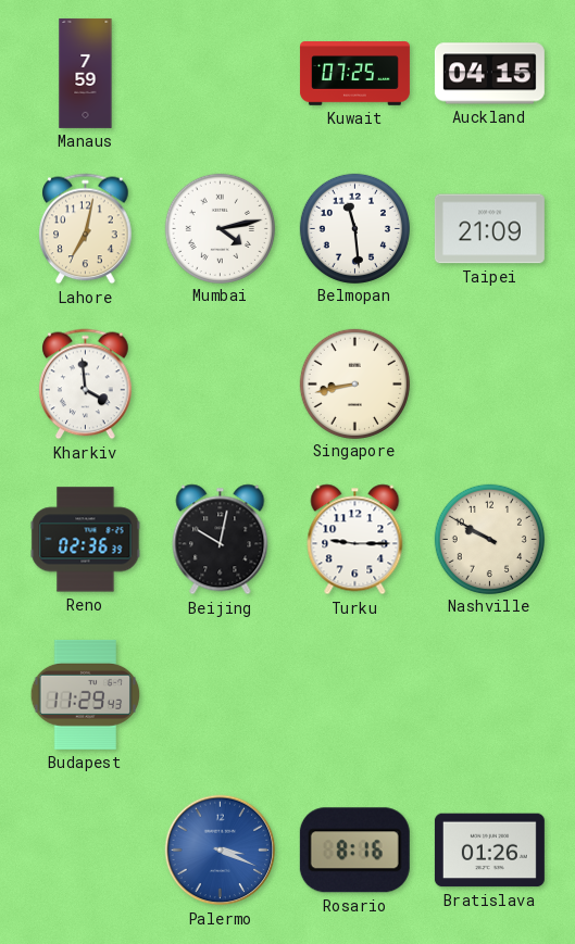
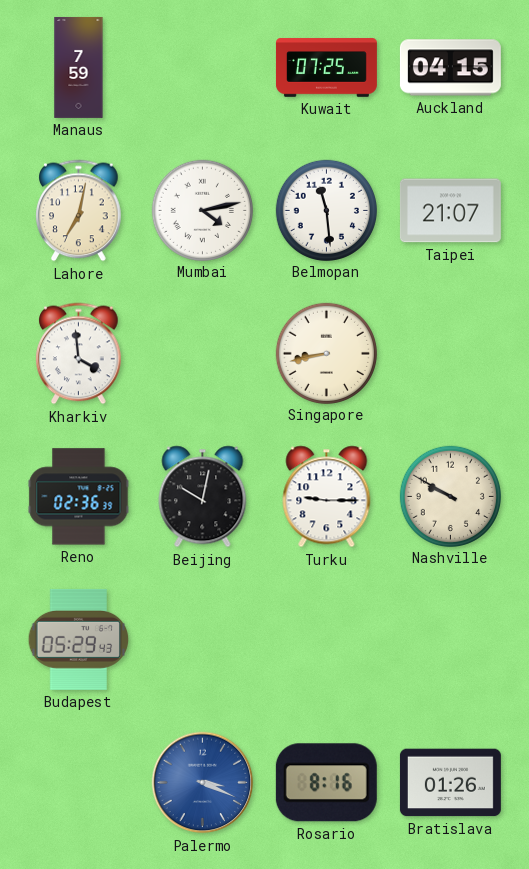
Taipei: 21:09 -> 21:07
Budapest: 11:29 -> 05:29
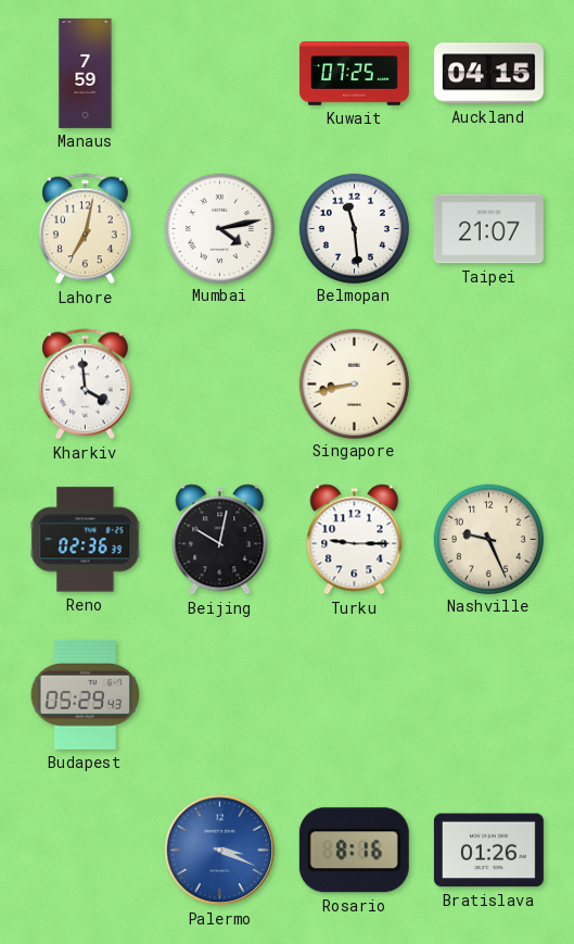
Nashville: 9:50 -> 9:26
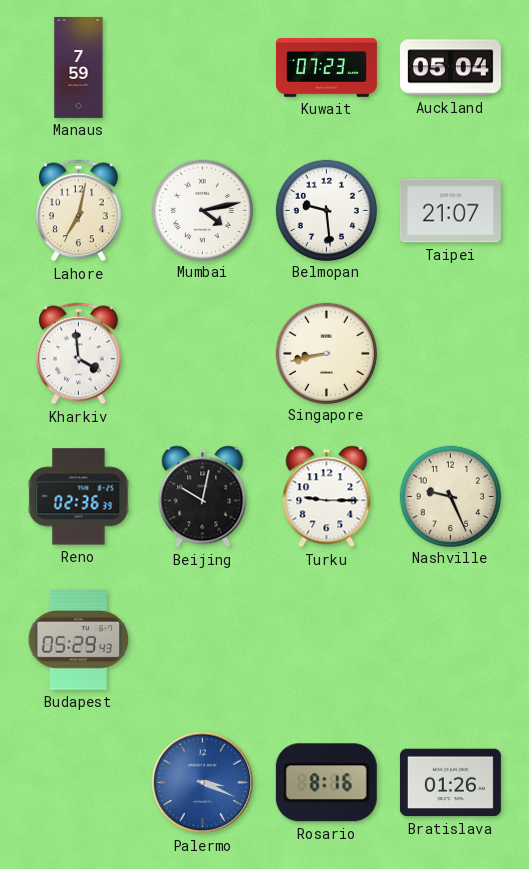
Kuwait: 07:25 -> 07:23
Auckland: 04:15 -> 05:04
Belmopan: 11:29 -> 9:29
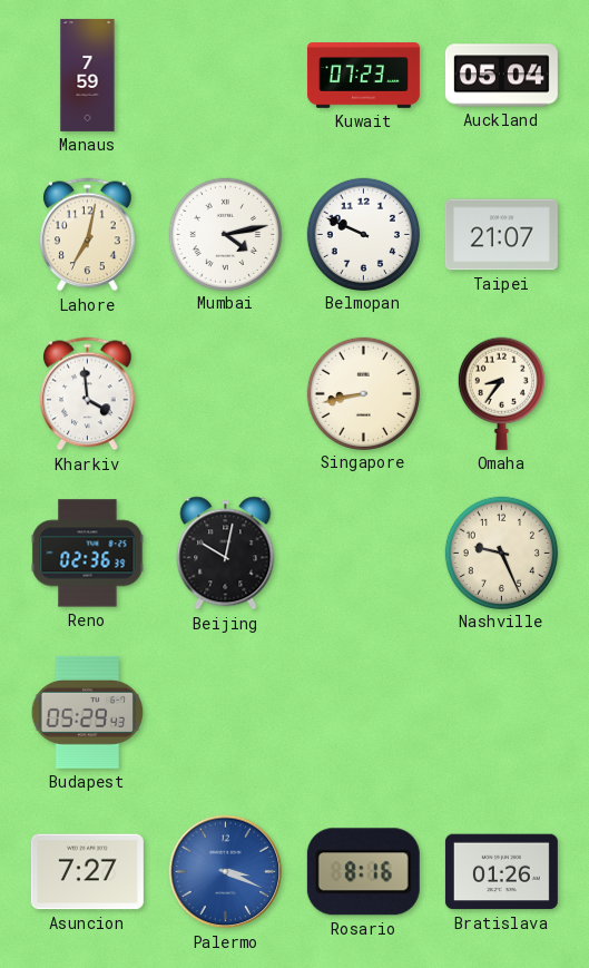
Belmopan: 9:29 -> 9:49
Omaha: none -> 8:36
Turku: 9:15 -> none
Asuncion: none -> 7:27
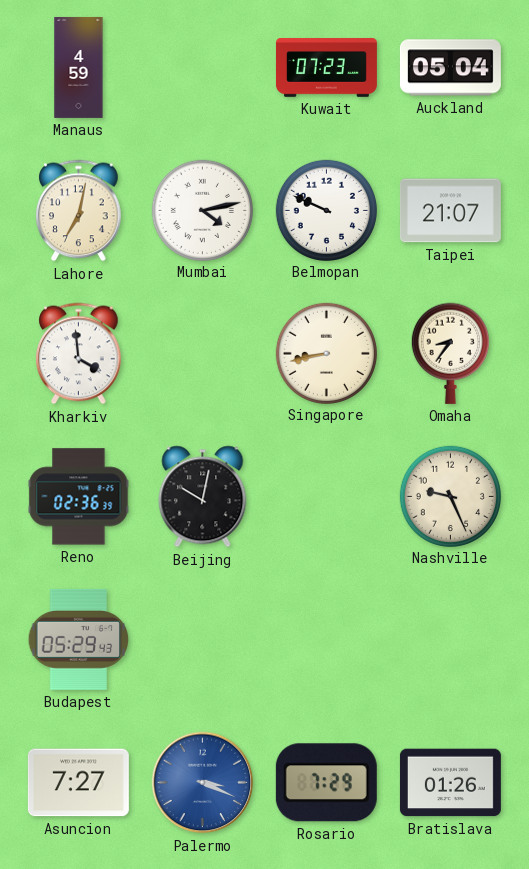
Manaus: 7:59 -> 4:59
Rosario: 8:16 -> 7:29
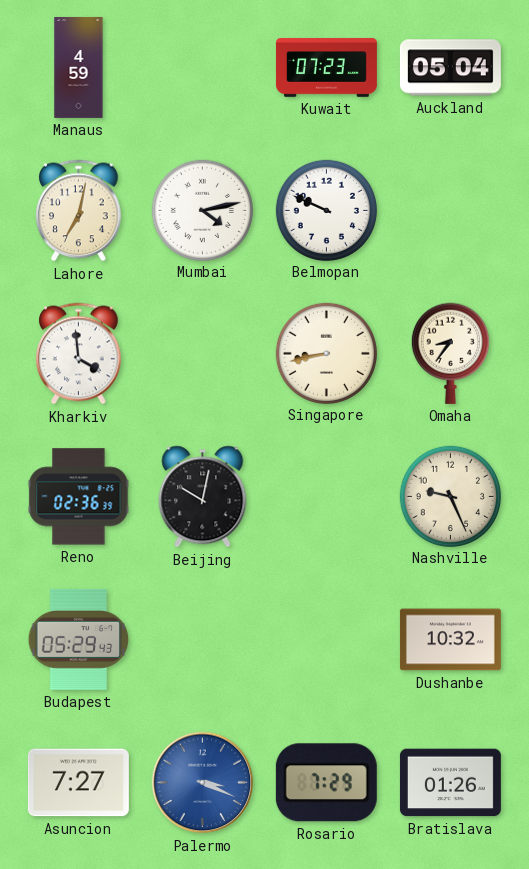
Taipei: 21:07 -> none
Dushanbe: none -> 10:32
